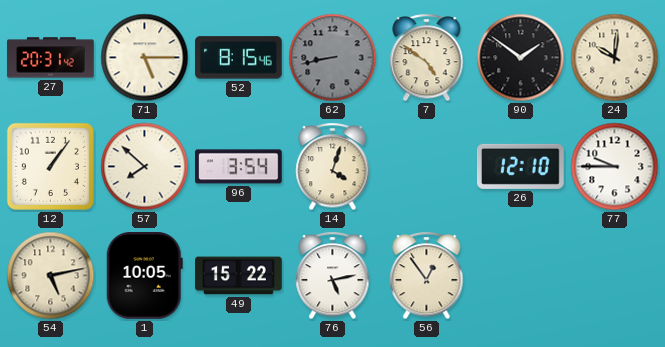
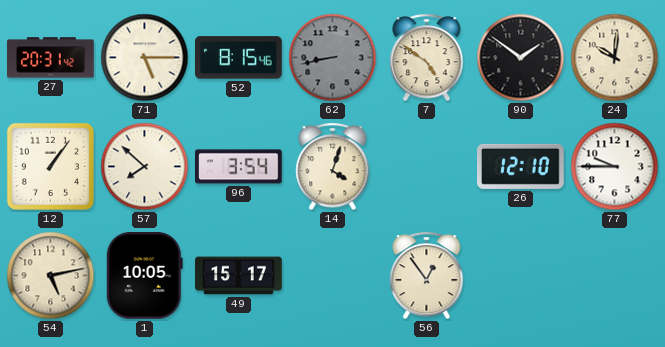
49: 15:22 -> 15:17
76: 5:13 -> none
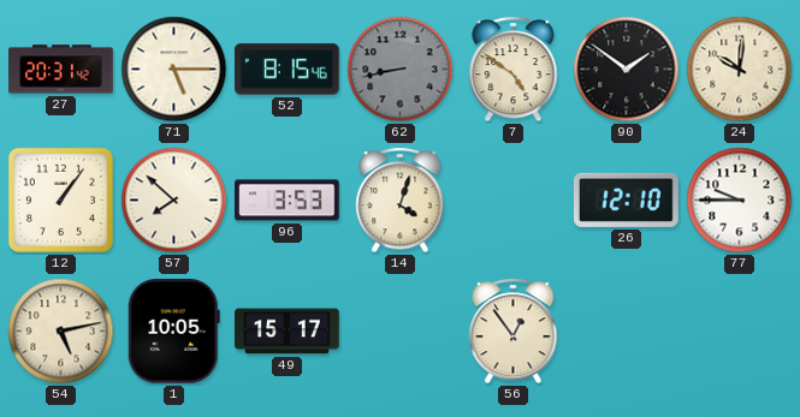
96: 3:54 -> 3:53
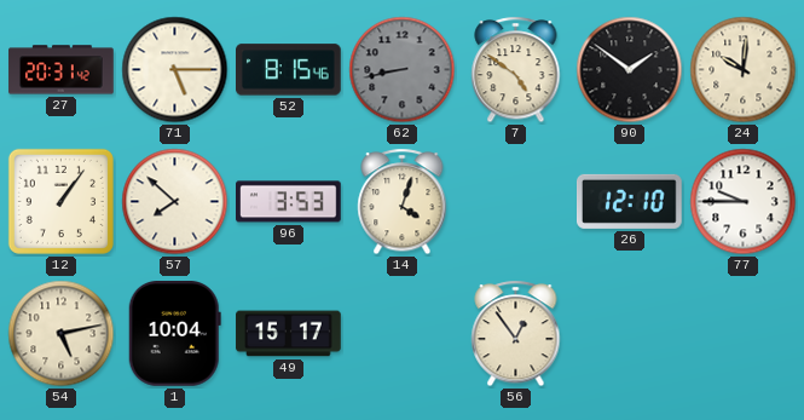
1: 10:05 -> 10:04
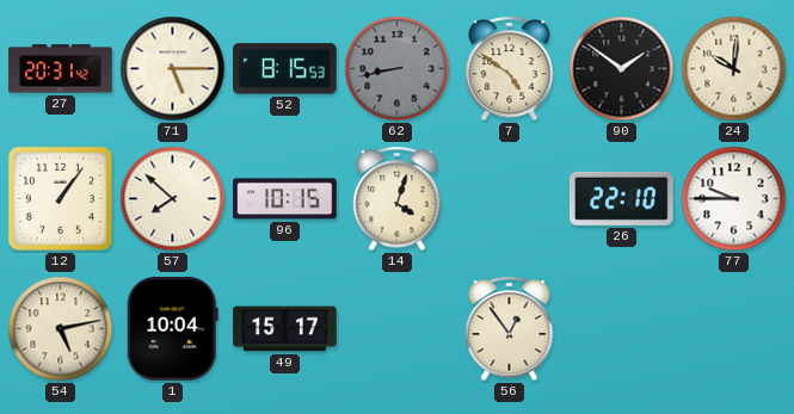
52: 8:15:46 -> 8:15:53
96: 3:53 -> 10:15
26: 12:10 -> 22:10
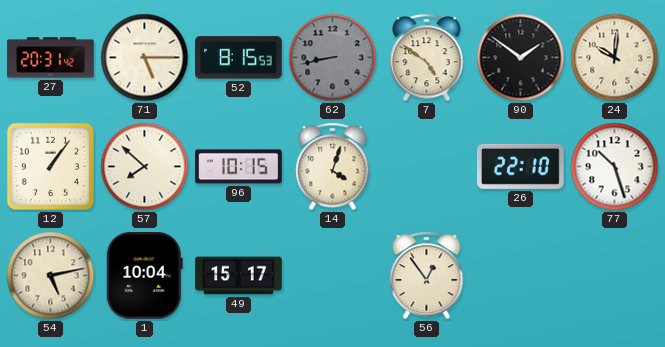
77: 9:45 -> 10:27
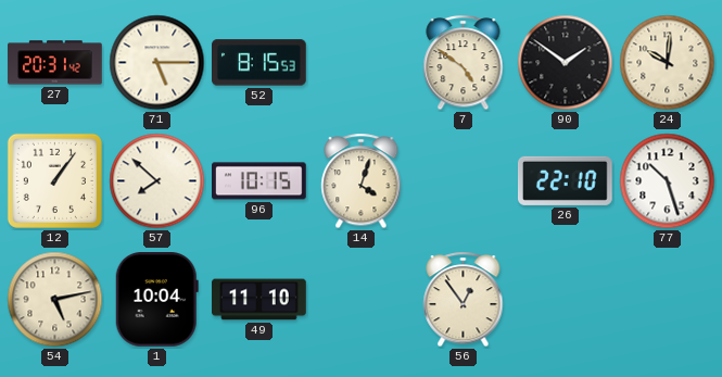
62: 8:43 -> none
49: 15:17 -> 11:10
